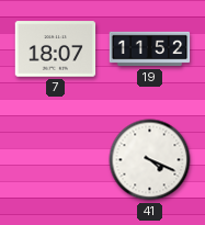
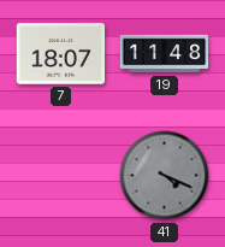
19: 11:52 -> 11:48
41 dial: white -> grey
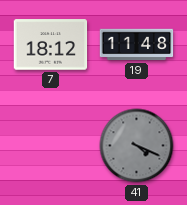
7: 18:07 -> 18:12
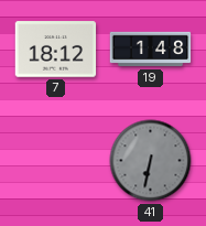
19: 11:48 -> 1:48
41: 4:19 -> 6:32
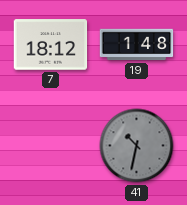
41: 6:32 -> 10:32
